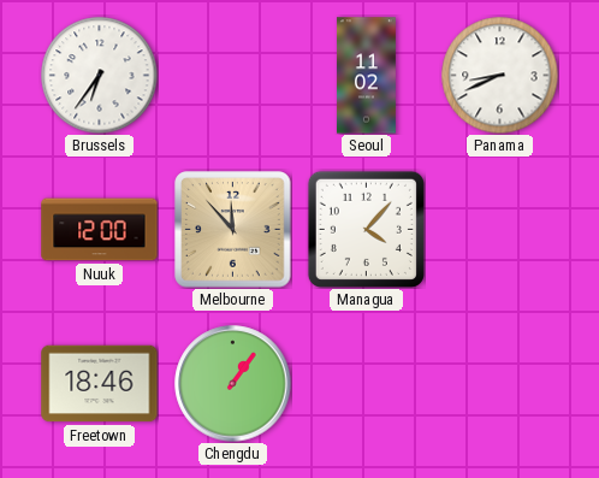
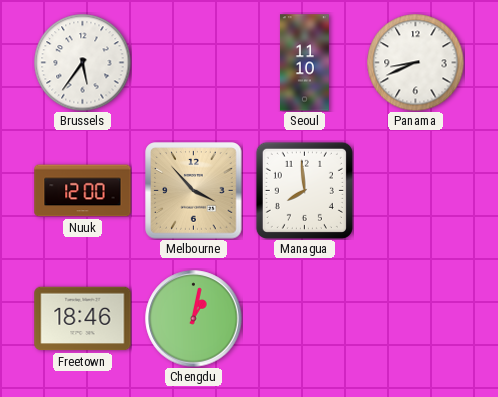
Brussels: 6:36 -> 5:36
Seoul: 11:02 -> 11:10
Melbourne: 11:53 -> 3:53
Managua: 4:07 -> 7:59
Chengdu: 1:06 -> 1:02
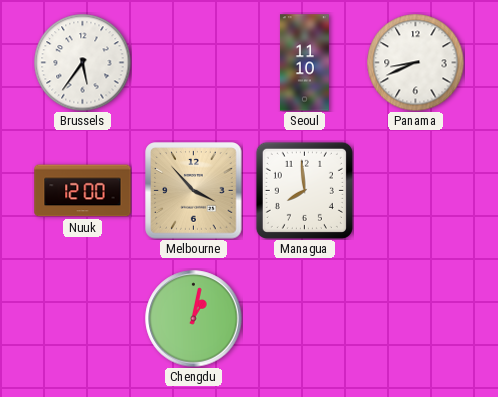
Freetown: 18:46 -> none
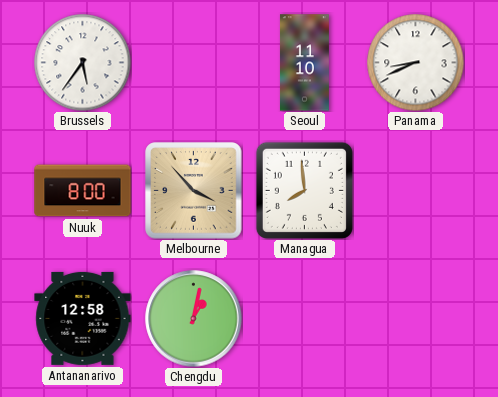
Nuuk: 12:00 -> 8:00
Antananarivo: none -> 12:58
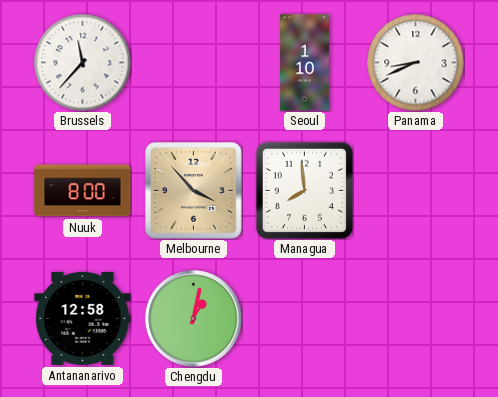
Brussels: 5:36 -> 11:37
Seoul: 11:10 -> 1:10
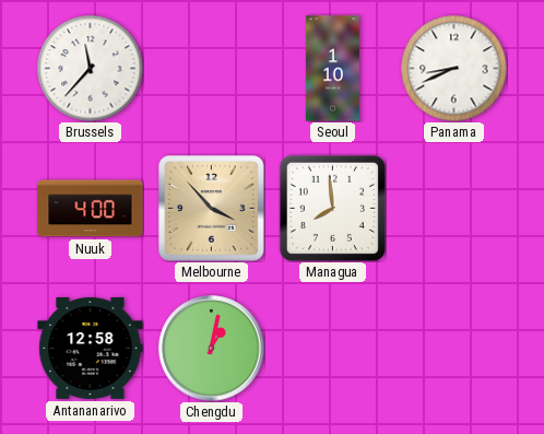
Nuuk: 8:00 -> 4:00
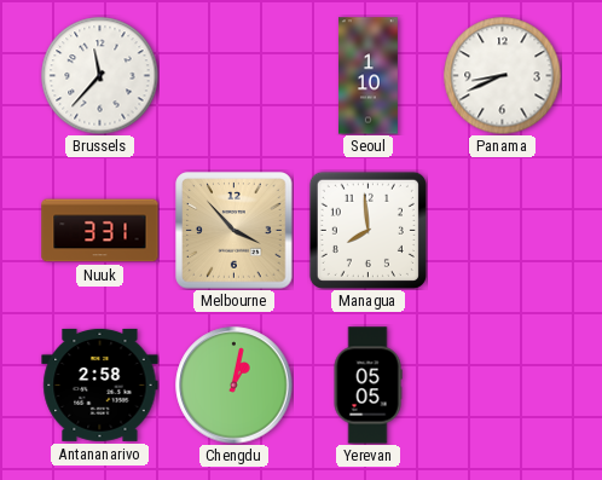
Nuuk: 4:00 -> 3:31
Antananarivo: 12:58 -> 2:58
Yerevan: none -> 05:05
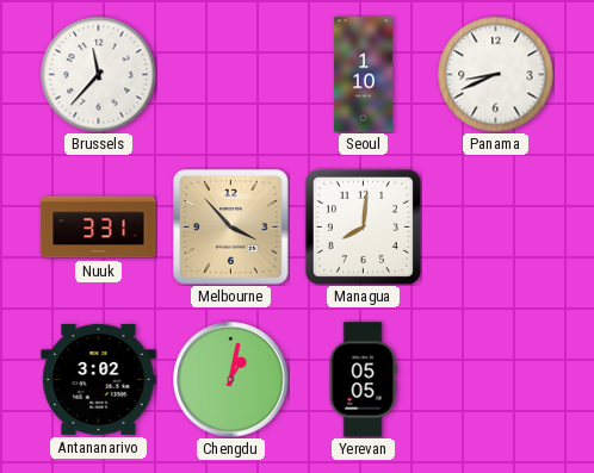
Managua: 7:59 -> 8:01
Antananarivo: 2:58 -> 3:02
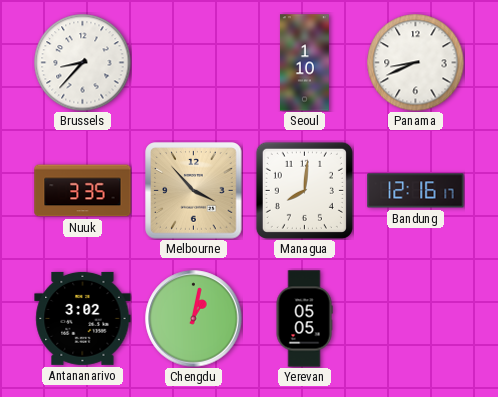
Brussels: 11:37 -> 8:37
Nuuk: 3:31 -> 3:35
Bandung: none -> 12:16
